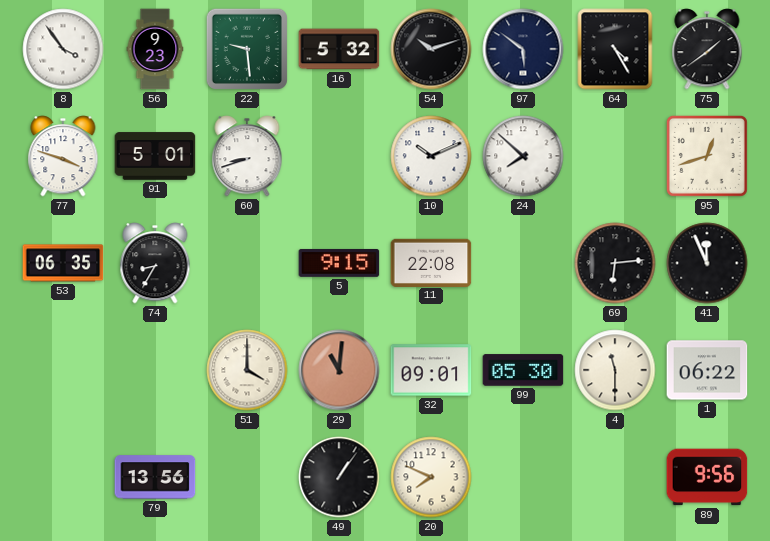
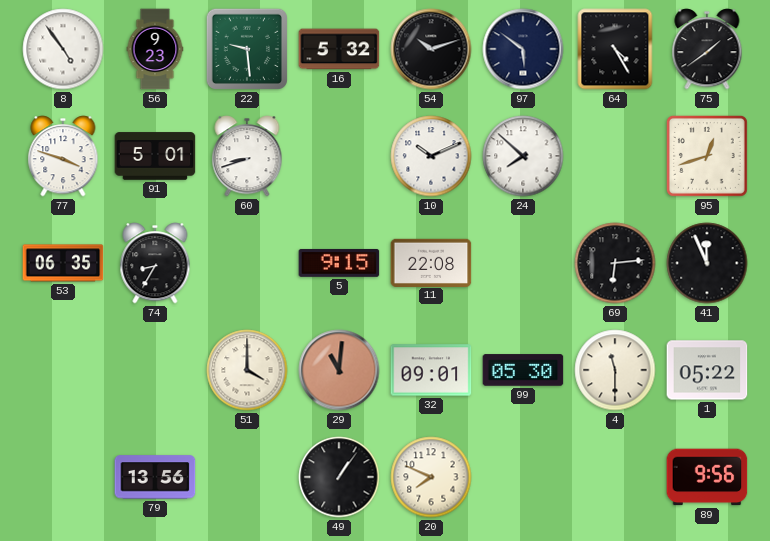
8: 3:54 -> 4:54
1: 06:22 -> 05:22
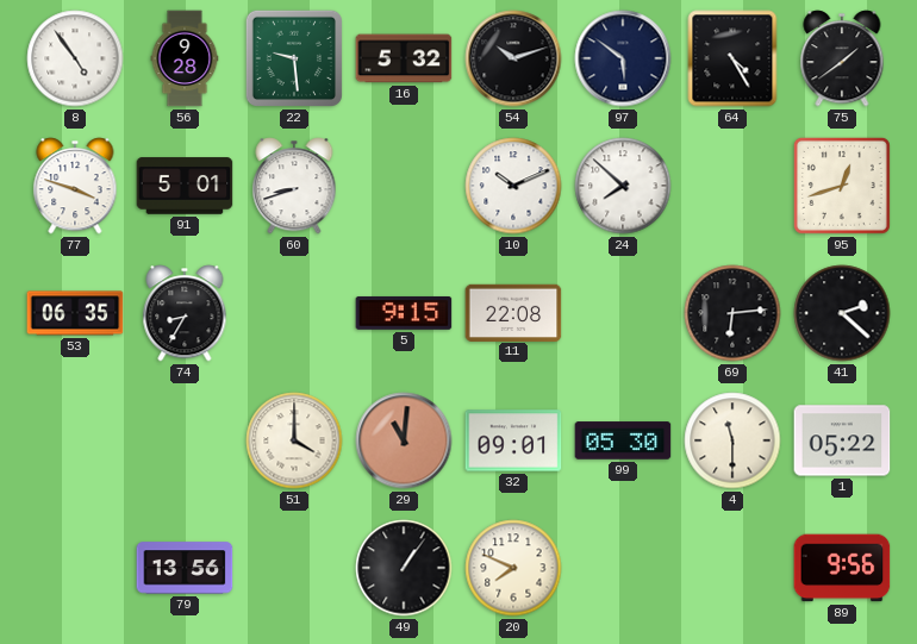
56: 9:23 -> 9:28
41: 11:56 -> 2:22
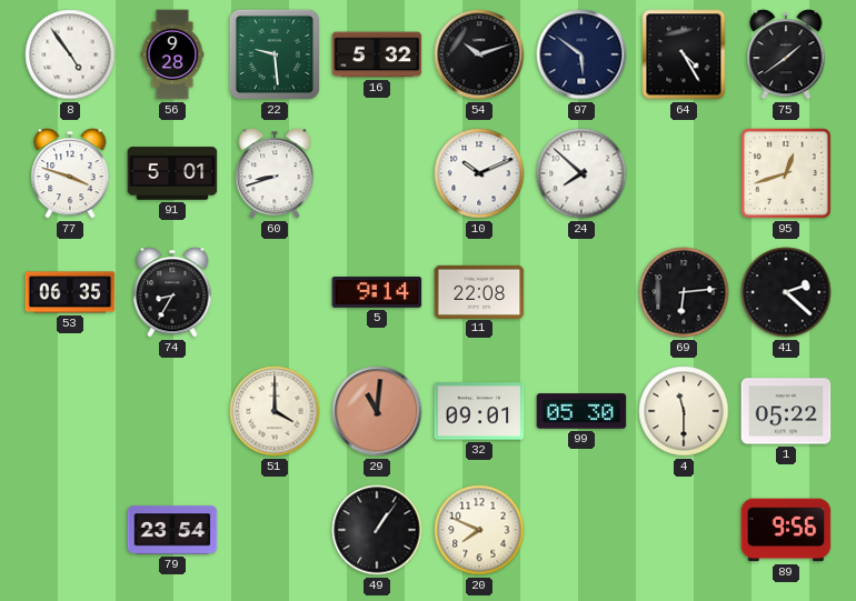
5: 9:15 -> 9:14
79: 13:56 -> 23:54
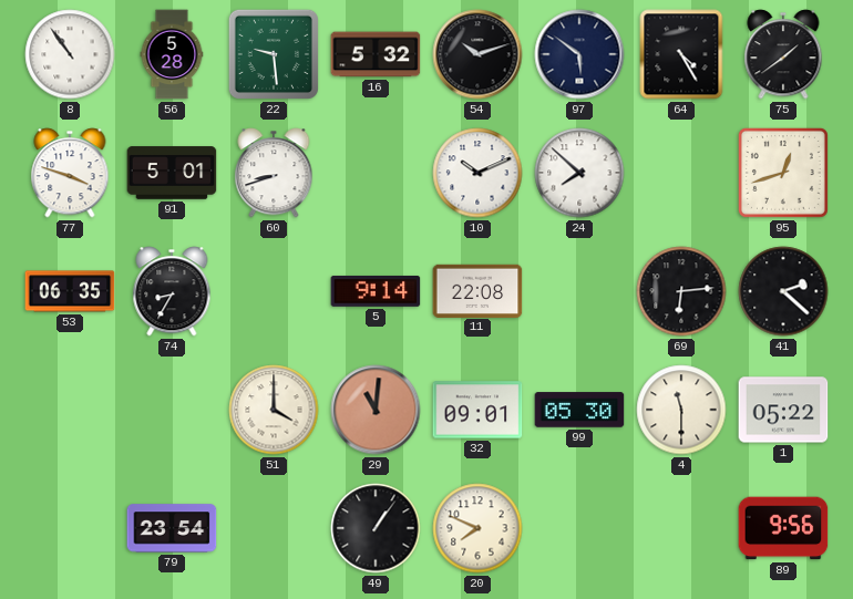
8: 4:54 -> 10:54
56: 9:28 -> 5:28
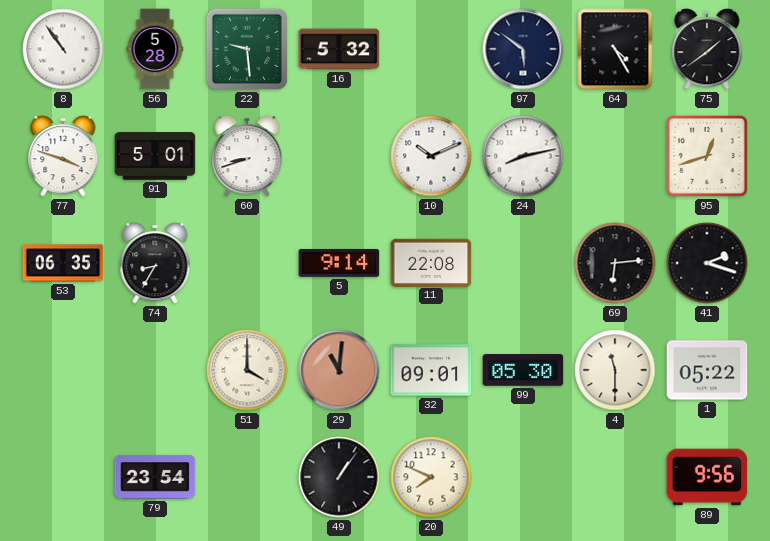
54: 10:12 -> none
24: 7:52 -> 8:13
41: 2:22 -> 2:18
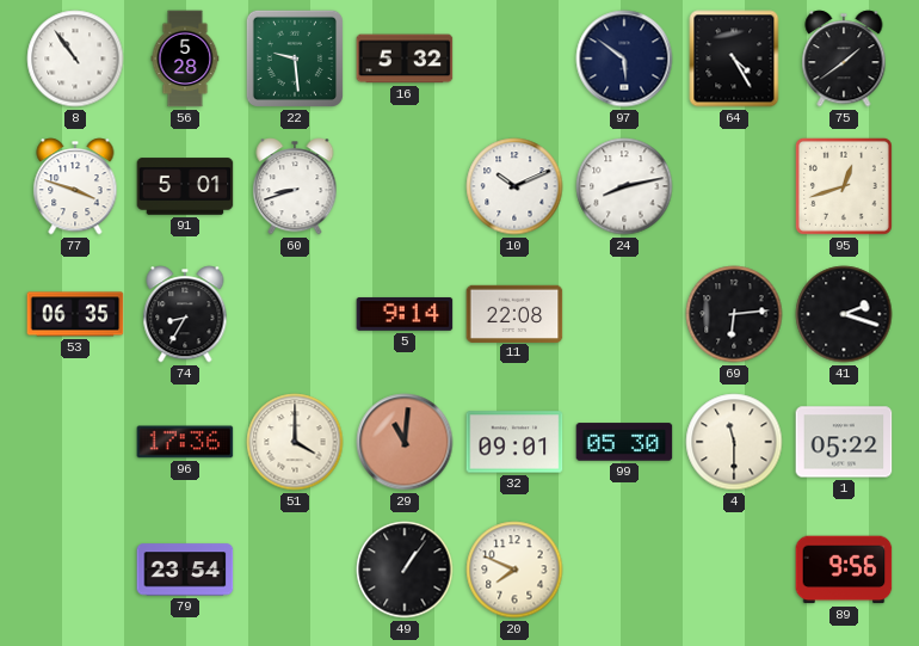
96: none -> 17:36
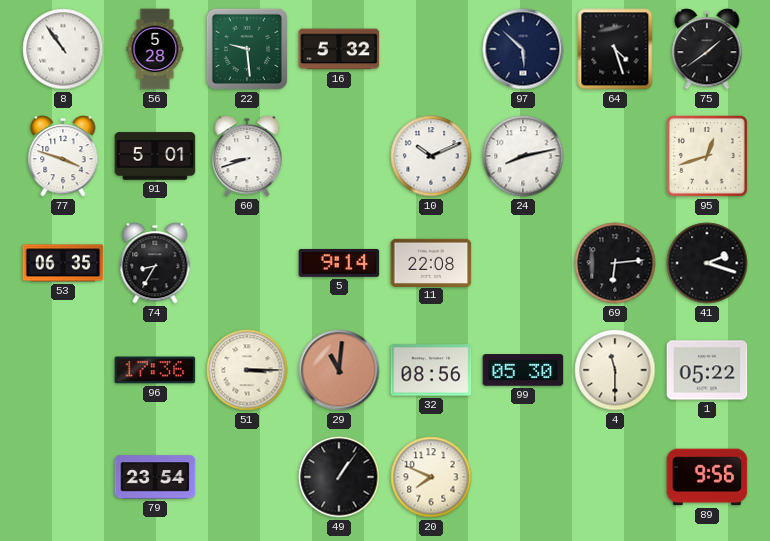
97: 5:51 -> 5:52
64: 4:25 -> 4:27
51: 4:00 -> 3:15
32: 09:01 -> 08:56
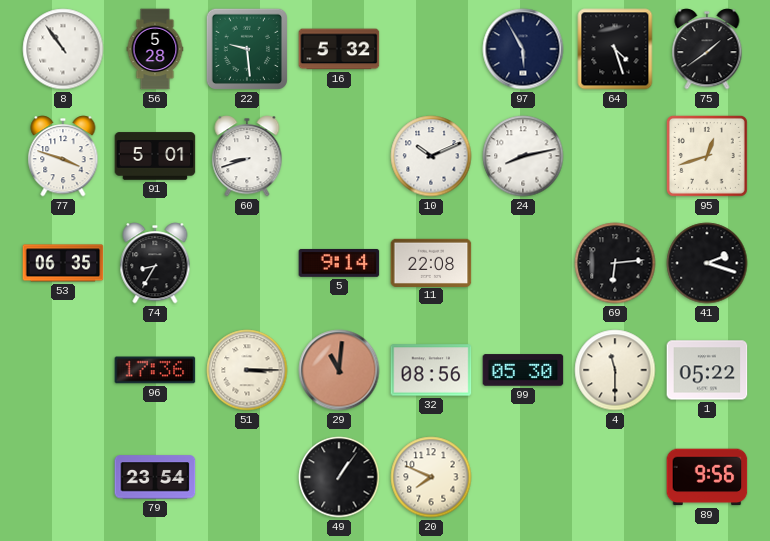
97: 5:52 -> 5:55
